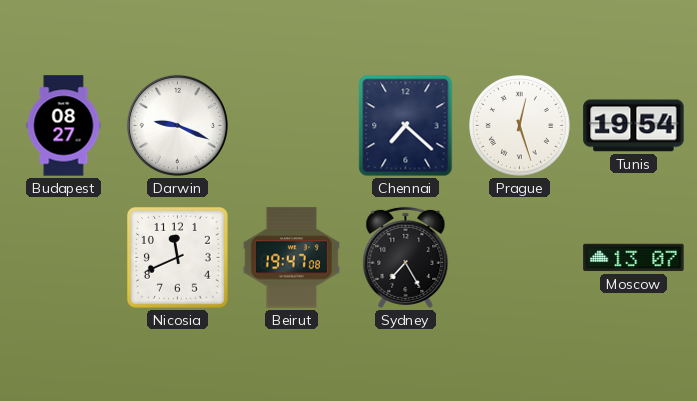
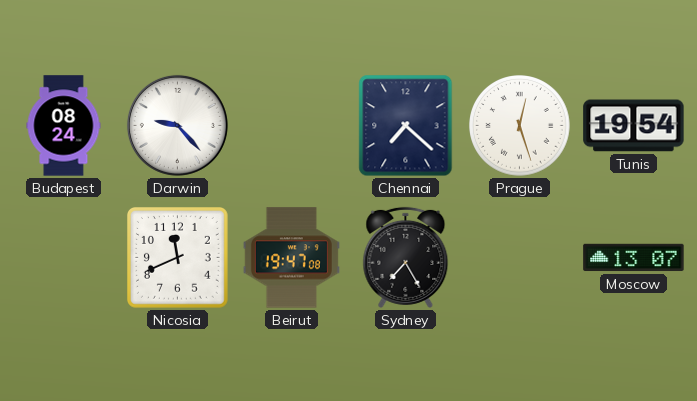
Budapest: 08:27 -> 08:24
Darwin: 9:19 -> 9:23
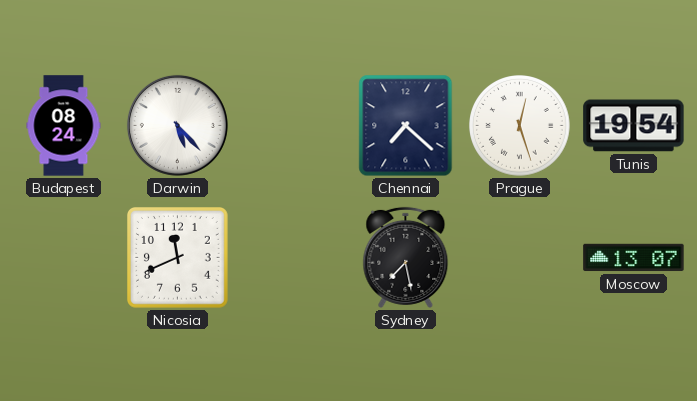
Darwin: 9:23 -> 5:23
Beirut: 19:47 -> none
Sydney: 7:25 -> 7:28
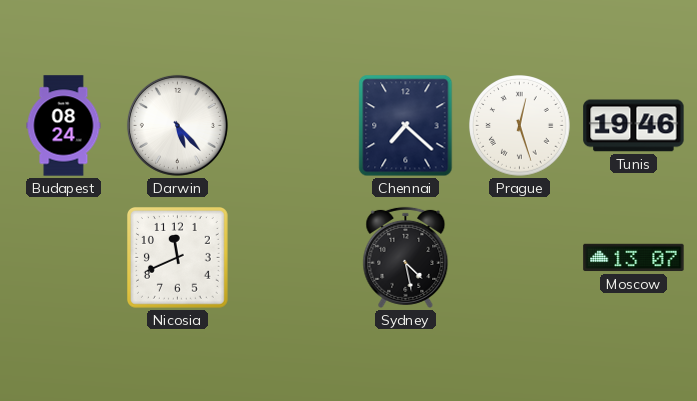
Tunis: 19:54 -> 19:46
Sydney: 7:28 -> 4:28
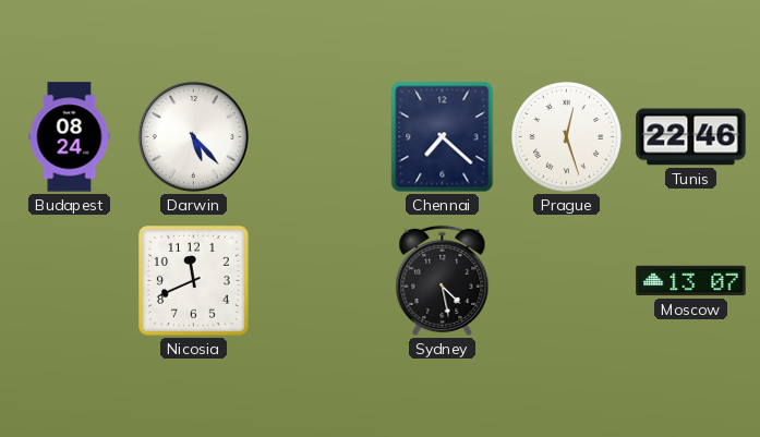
Tunis: 19:46 -> 22:46
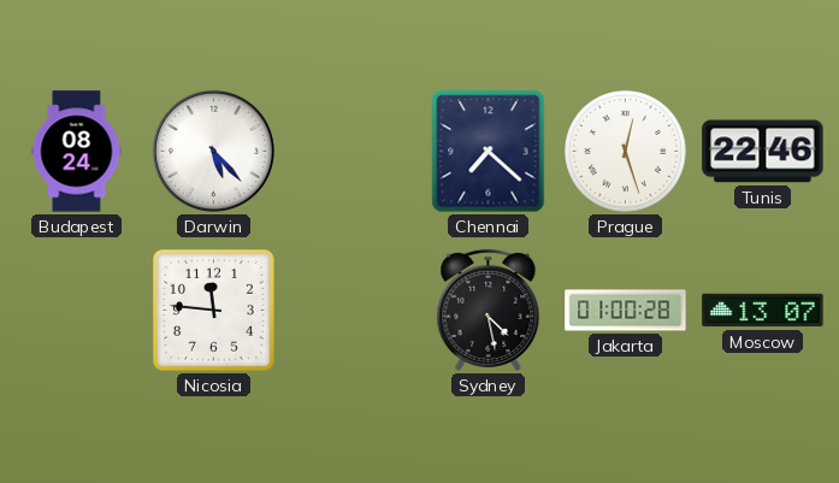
Nicosia: 11:41 -> 11:46
Jakarta: none -> 01:00
